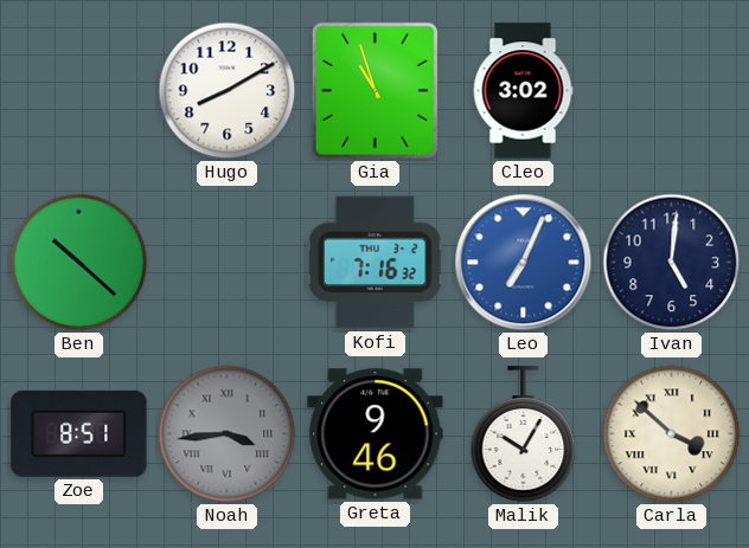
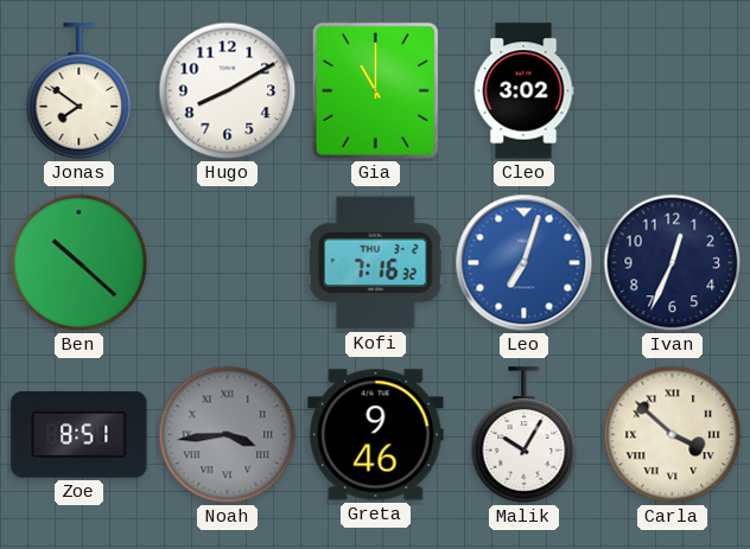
Jonas: none -> 7:51
Gia: 10:57 -> 11:00
Leo: 7:04 -> 7:03
Ivan: 5:01 -> 12:34
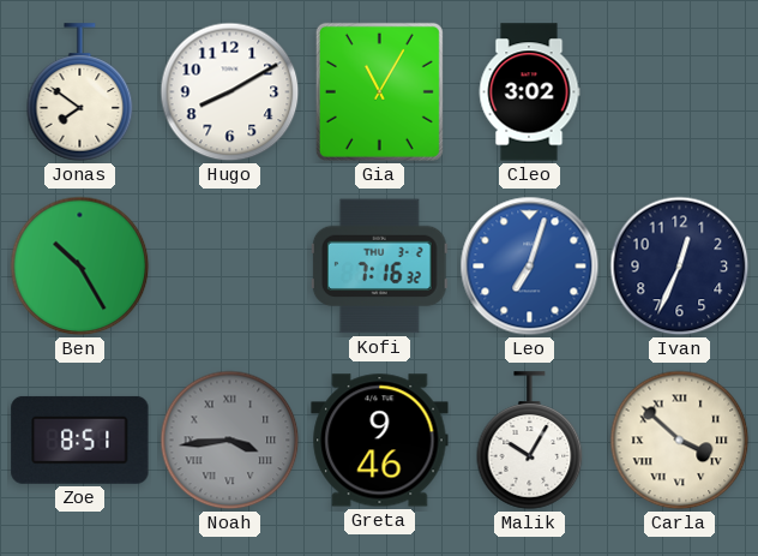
Gia: 11:00 -> 11:05
Ben: 10:22 -> 10:25
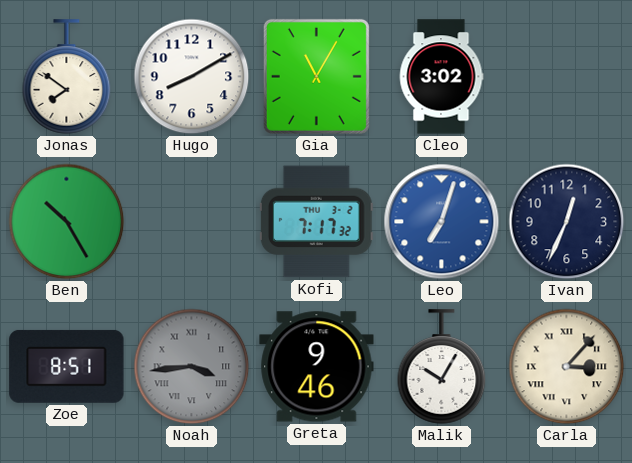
Kofi: 7:16 -> 7:17
Carla: 3:52 -> 3:07
